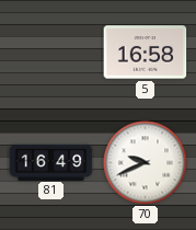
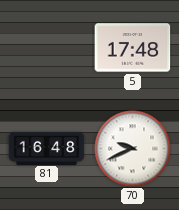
5: 16:58 -> 17:48
81: 16:49 -> 16:48
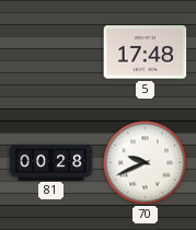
81: 16:48 -> 00:28
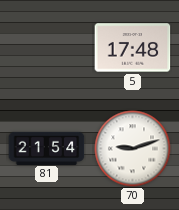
81: 00:28 -> 21:54
70: 9:41 -> 9:12
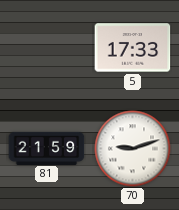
5: 17:48 -> 17:33
81: 21:54 -> 21:59
